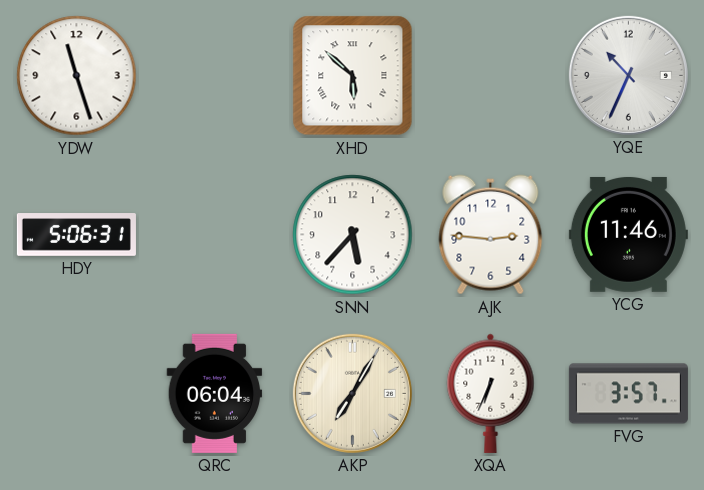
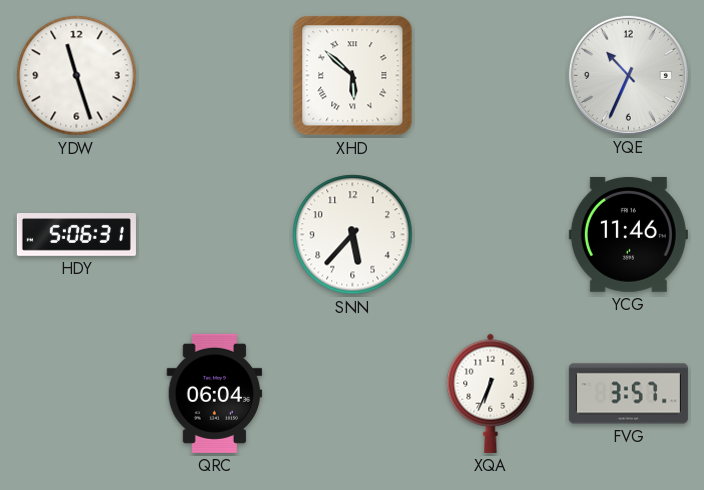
AJK: 2:46 -> none
AKP: 7:05 -> none
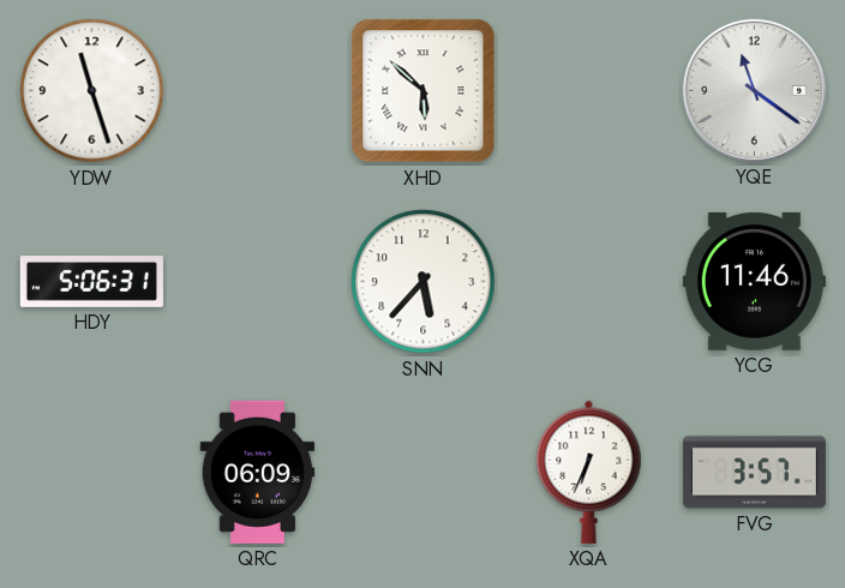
YQE: 10:34 -> 11:21
QRC: 06:04 -> 06:09
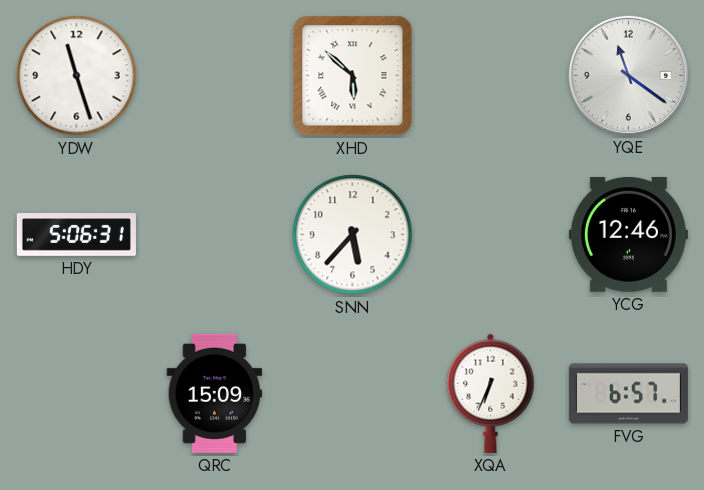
YCG: 11:46 -> 12:46
QRC: 06:09 -> 15:09
FVG: 3:57 -> 6:57
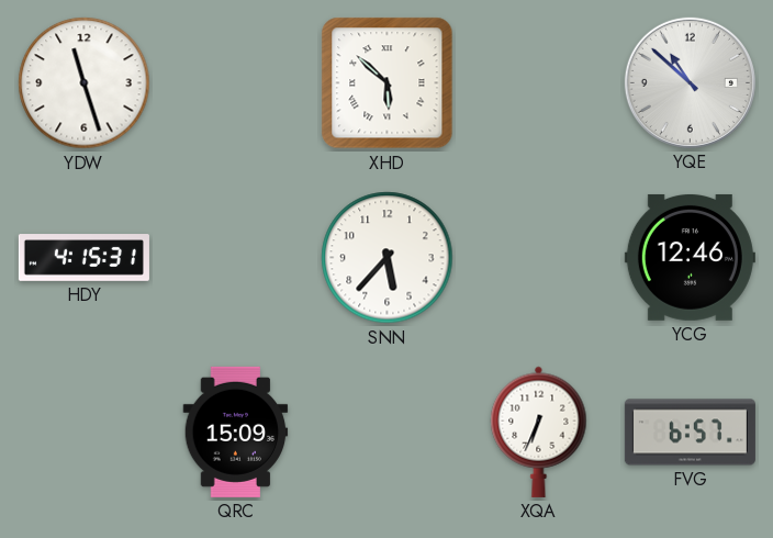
YQE: 11:21 -> 10:52
HDY: 5:06 -> 4:15
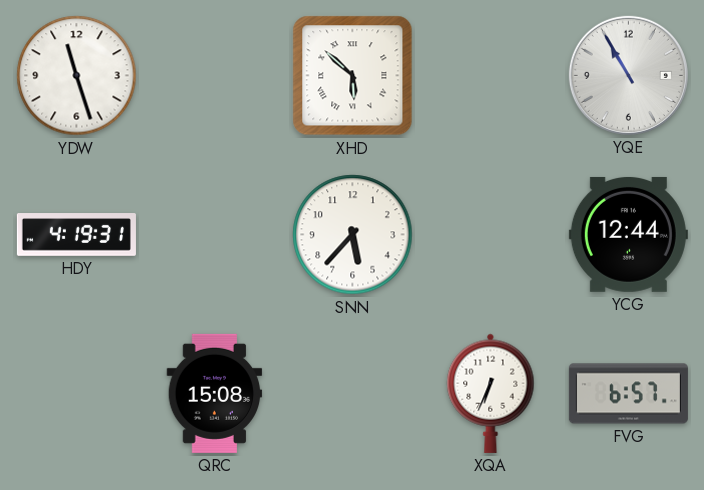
YQE: 10:52 -> 10:55
HDY: 4:15 -> 4:19
YCG: 12:46 -> 12:44
QRC: 15:09 -> 15:08
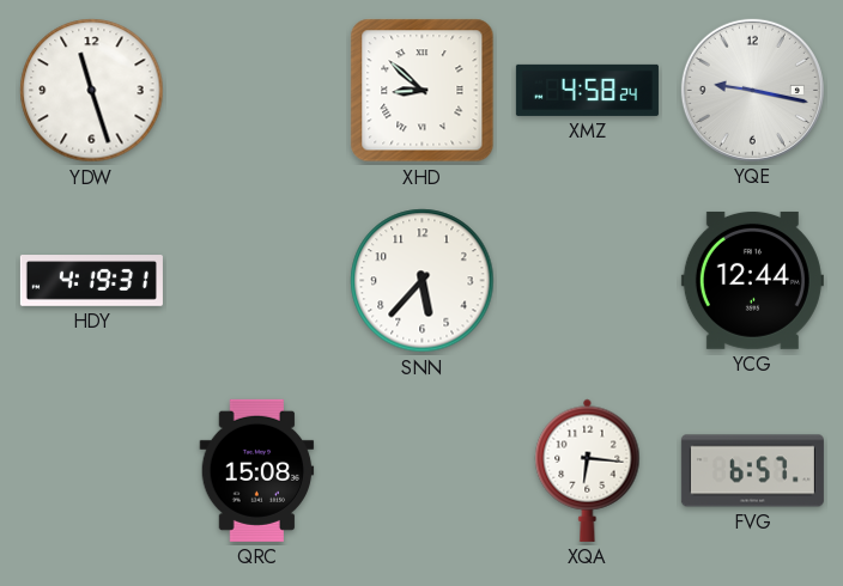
XHD: 5:52 -> 8:52
XMZ: none -> 4:58
YQE: 10:55 -> 9:17
XQA: 6:34 -> 6:16
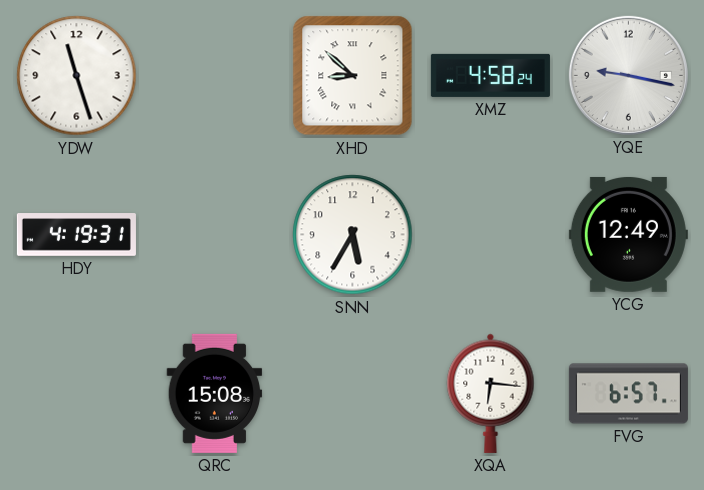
SNN: 5:37 -> 5:35
YCG: 12:44 -> 12:49
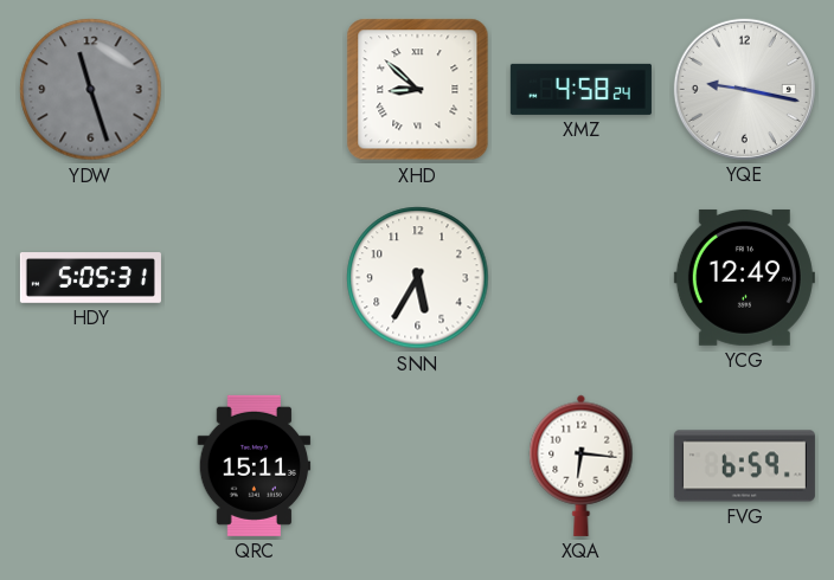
YDW dial: white -> grey
HDY: 4:19 -> 5:05
QRC: 15:08 -> 15:11
FVG: 6:57 -> 6:59
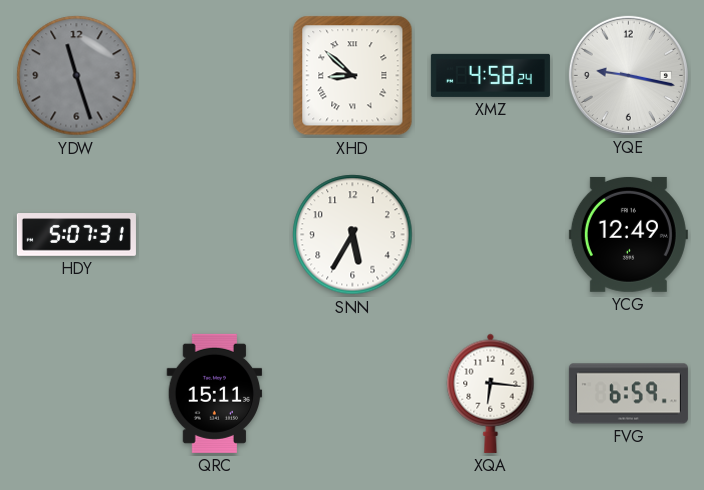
HDY: 5:05 -> 5:07
